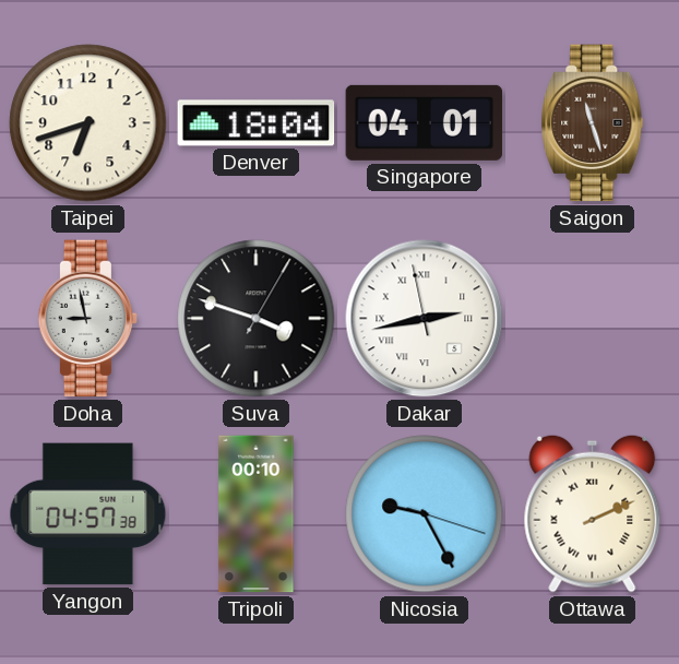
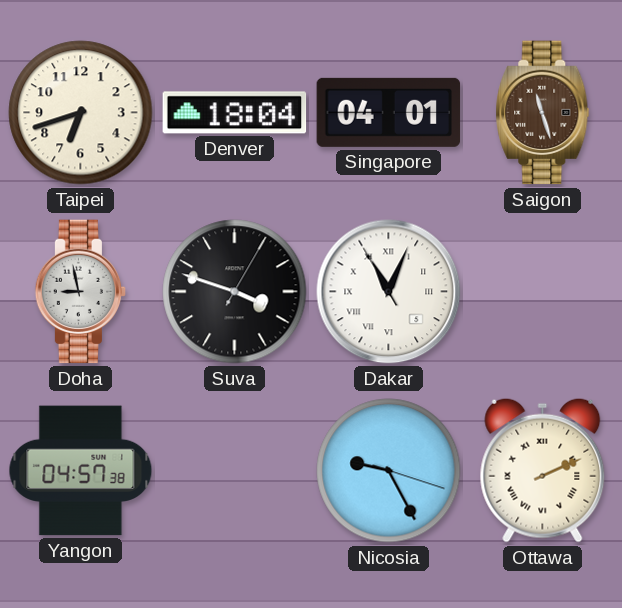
Dakar: 2:42 -> 11:03
Tripoli: 00:10 -> none
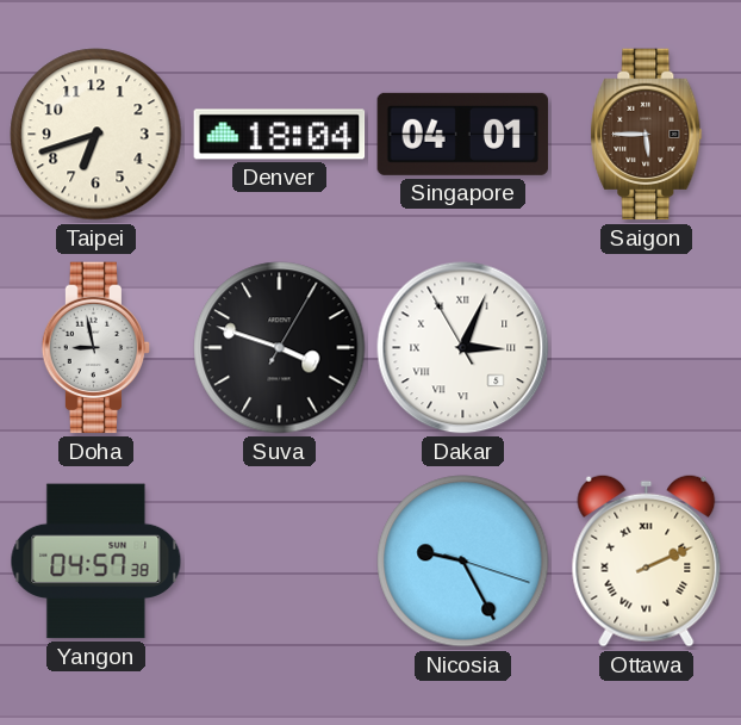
Saigon: 11:27 -> 5:45
Dakar: 11:03 -> 3:03
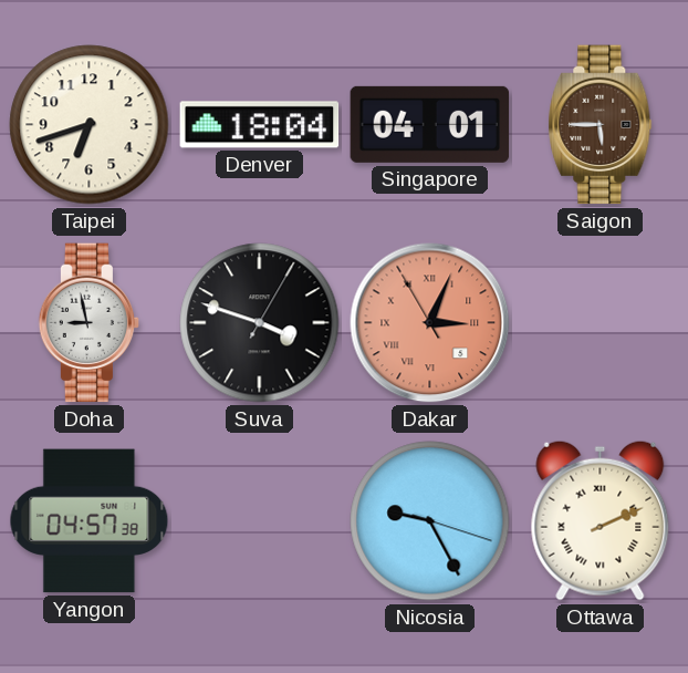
Dakar dial: white -> salmon
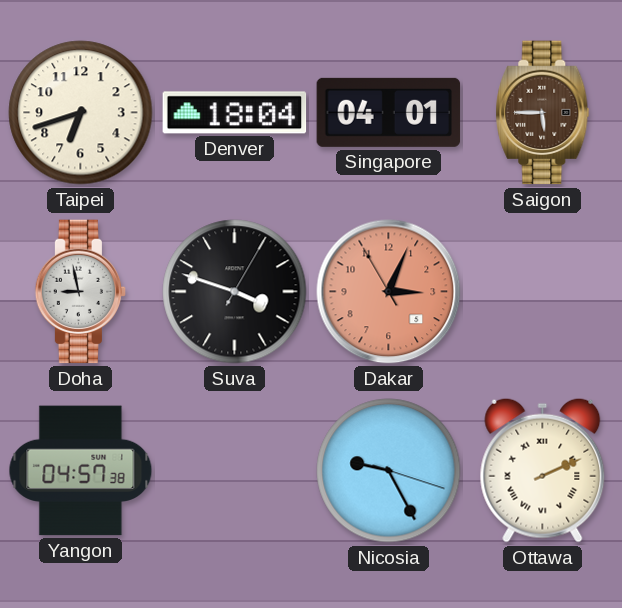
Dakar numerals: Roman -> Arabic
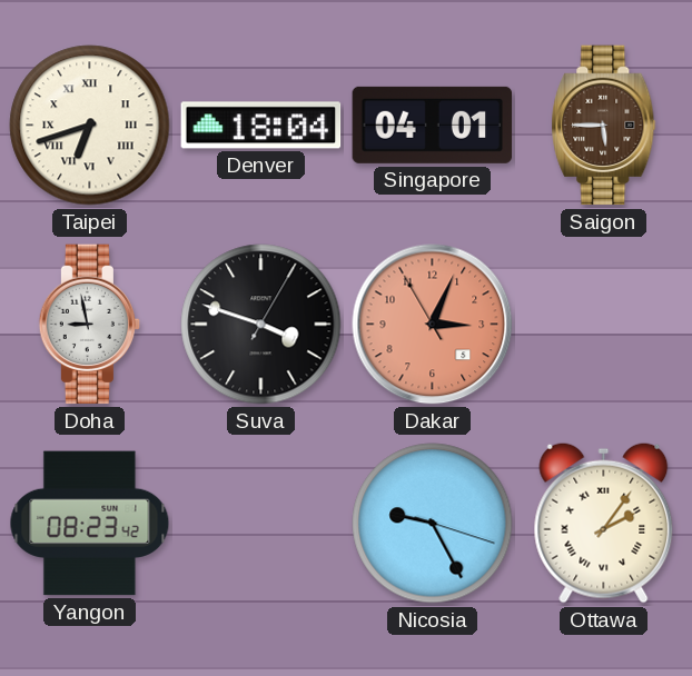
Taipei numerals: Arabic -> Roman
Yangon: 04:57 -> 08:23
Ottawa: 2:11 -> 2:06
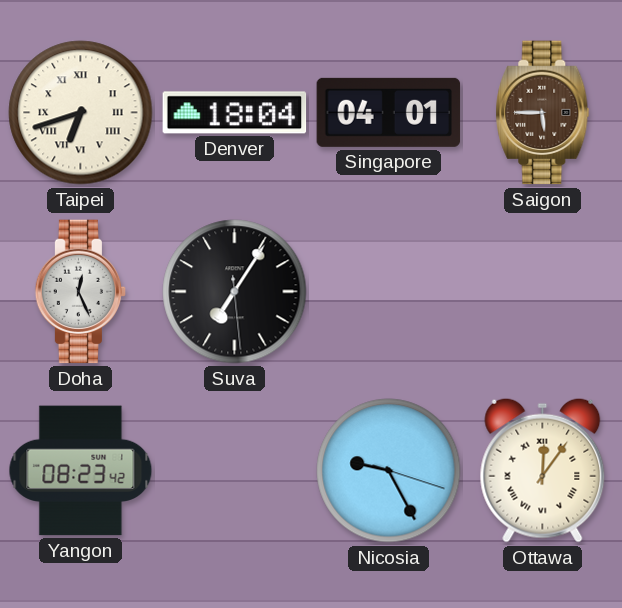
Doha: 8:58 -> 12:26
Suva: 3:48 -> 7:05
Dakar: 3:03 -> none
Ottawa: 2:06 -> 12:06
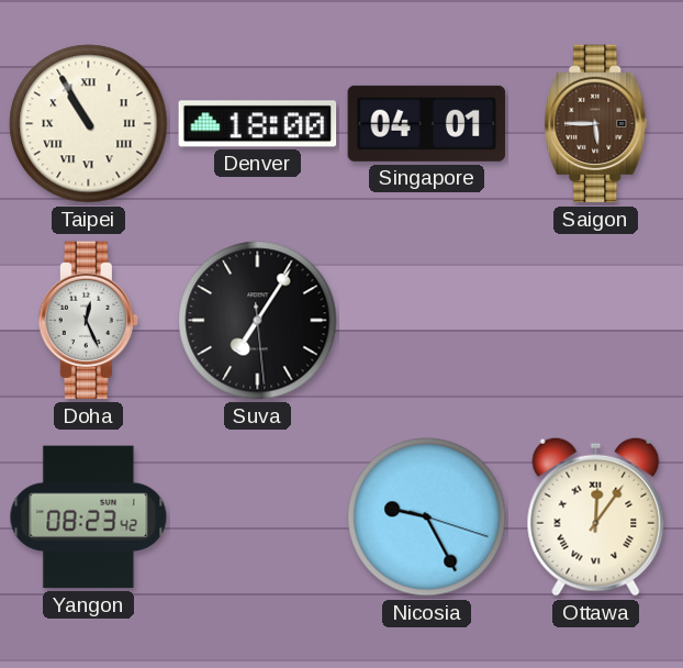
Taipei: 6:42 -> 10:55
Denver: 18:04 -> 18:00
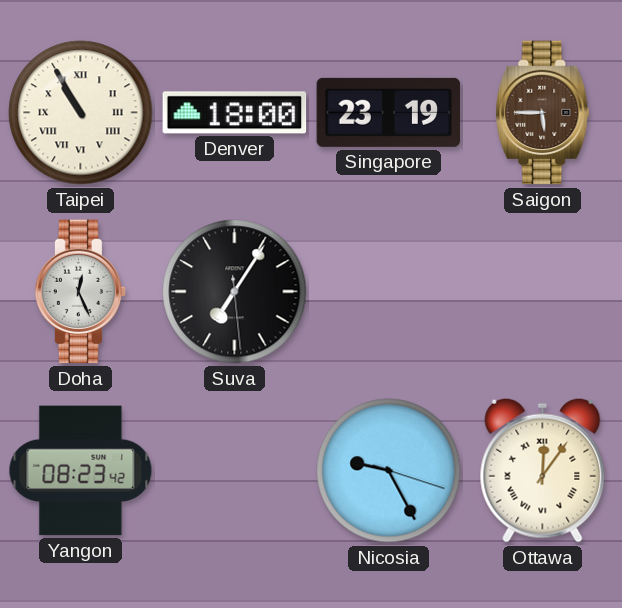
Singapore: 04:01 -> 23:19
